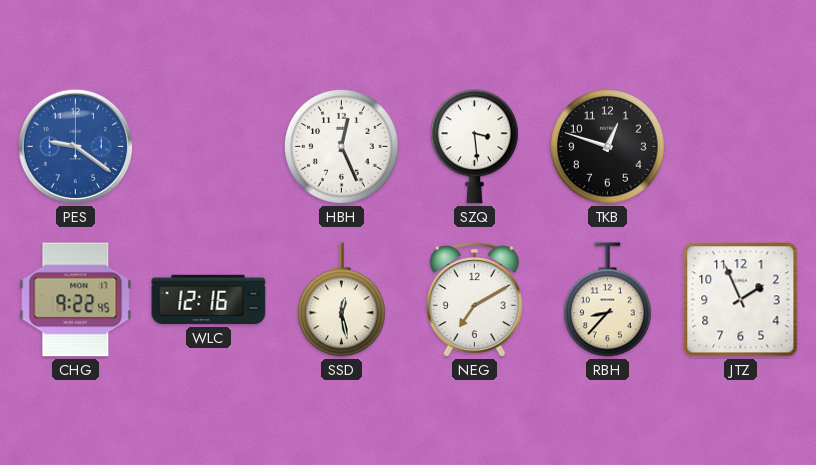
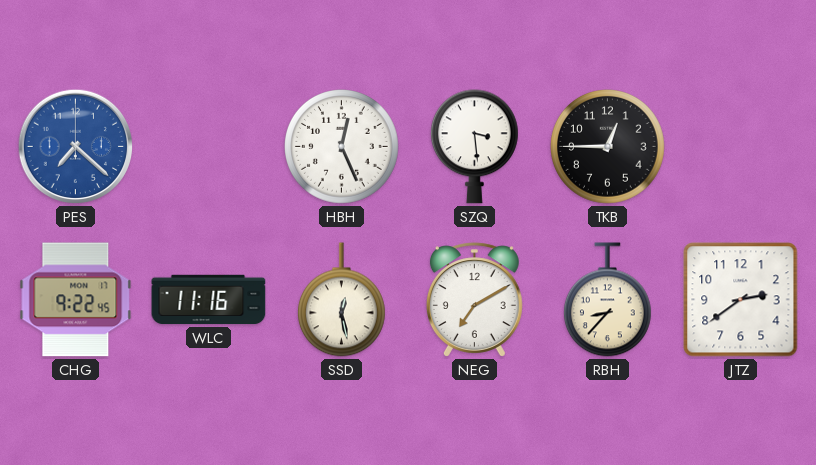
PES: 9:21 -> 7:22
TKB: 12:48 -> 12:45
WLC: 12:16 -> 11:16
JTZ: 1:56 -> 2:39
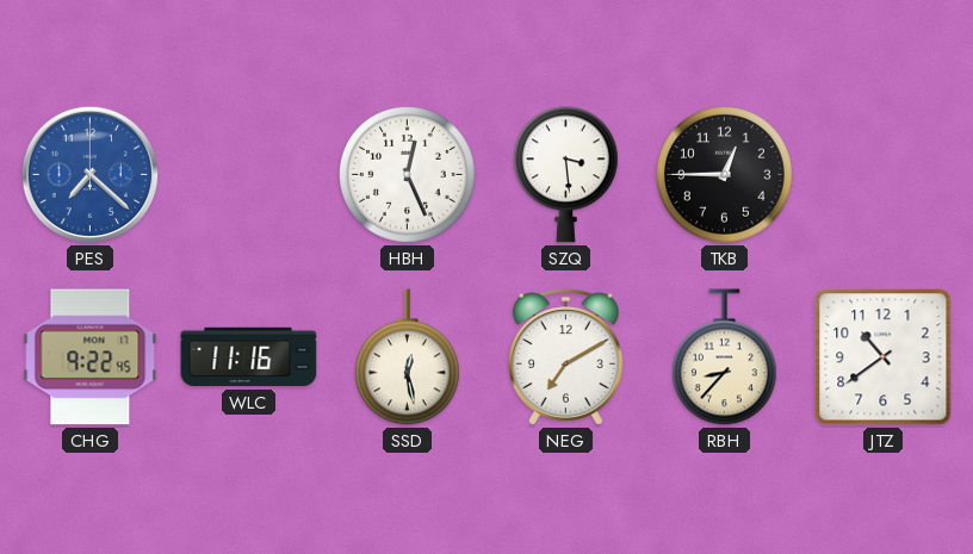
JTZ: 2:39 -> 10:39
